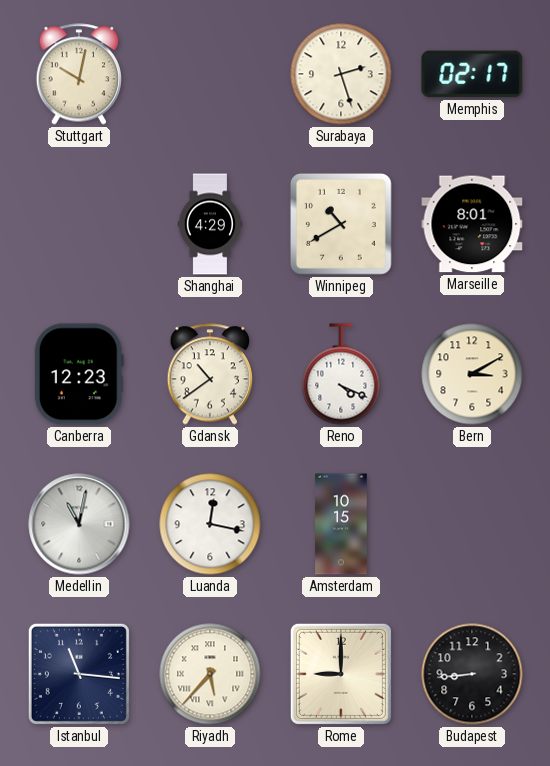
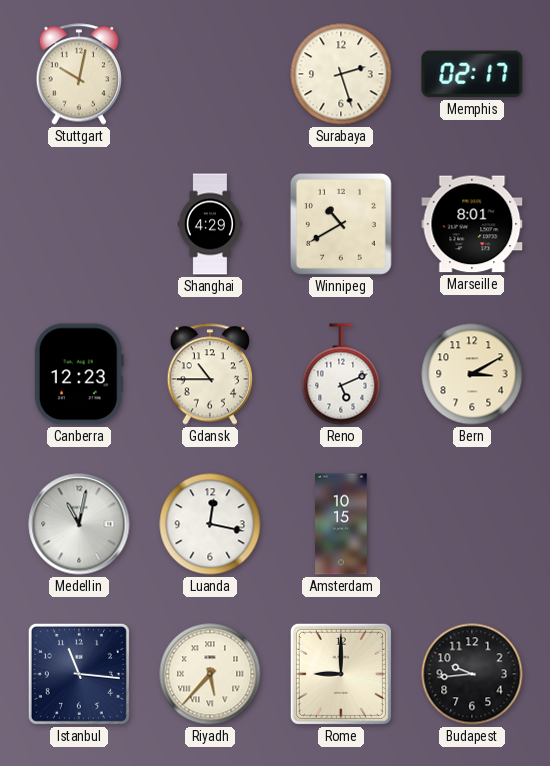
Gdansk: 10:39 -> 10:45
Reno: 4:19 -> 5:11
Budapest: 8:44 -> 9:44
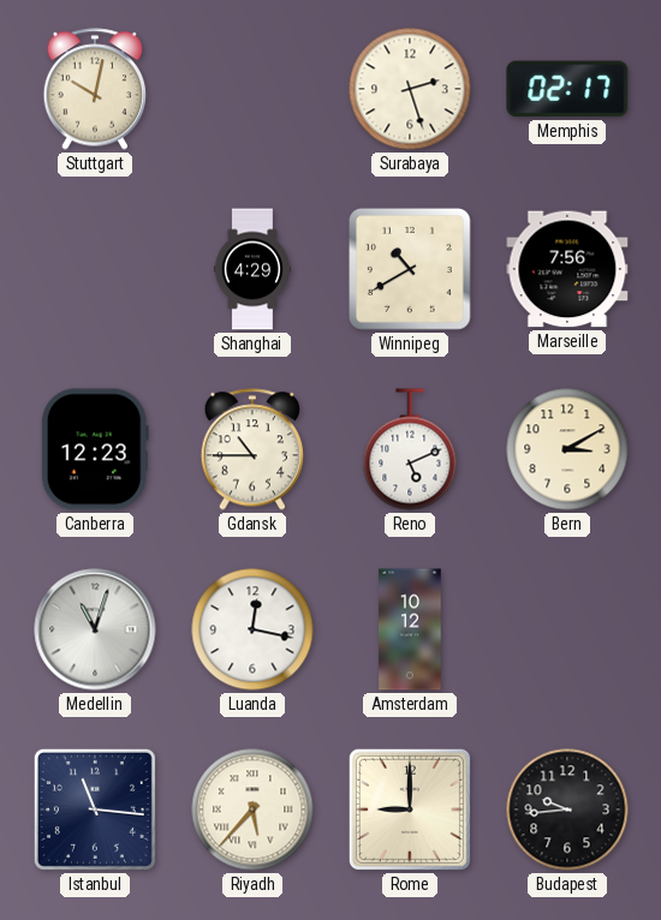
Marseille: 8:01 -> 7:56
Medellin: 11:02 -> 11:03
Amsterdam: 10:15 -> 10:12
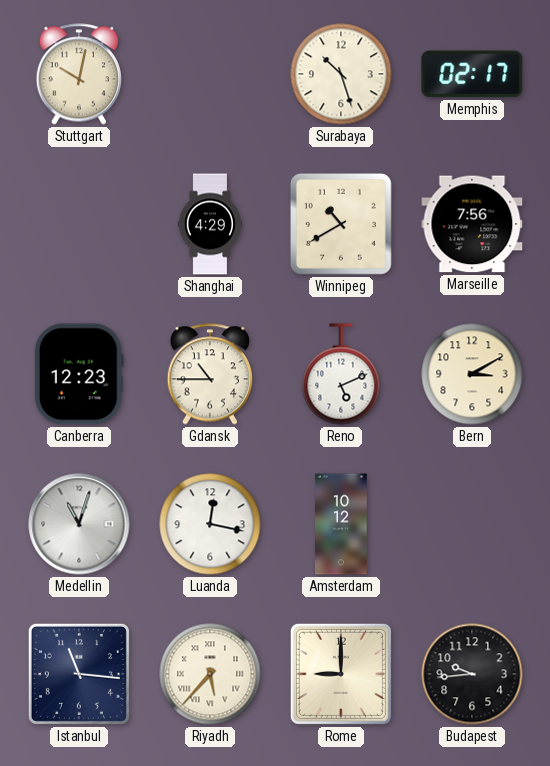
Surabaya: 2:27 -> 10:27
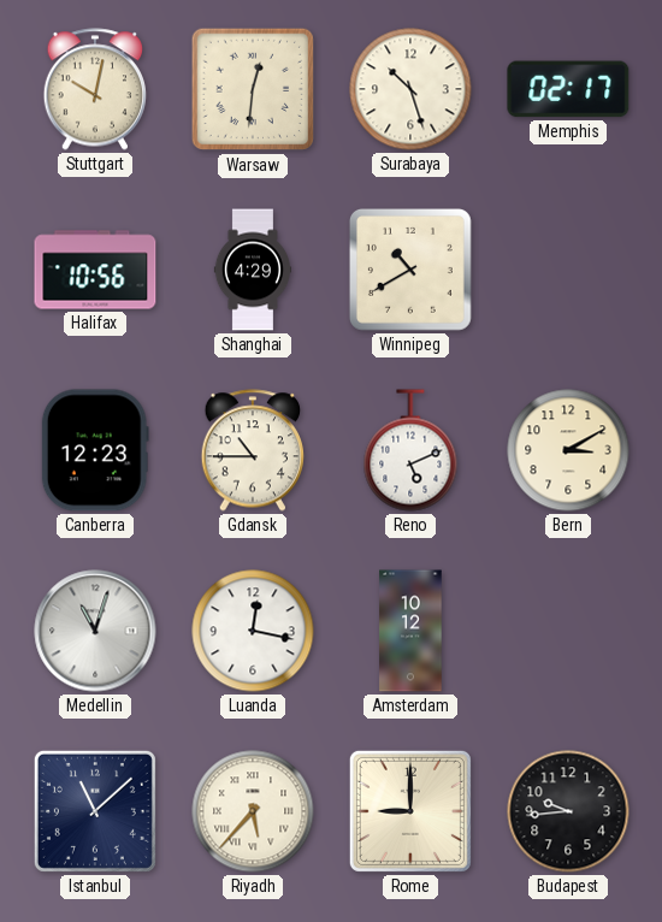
Warsaw: none -> 12:31
Halifax: none -> 10:56
Marseille: 7:56 -> none
Istanbul: 11:16 -> 11:08
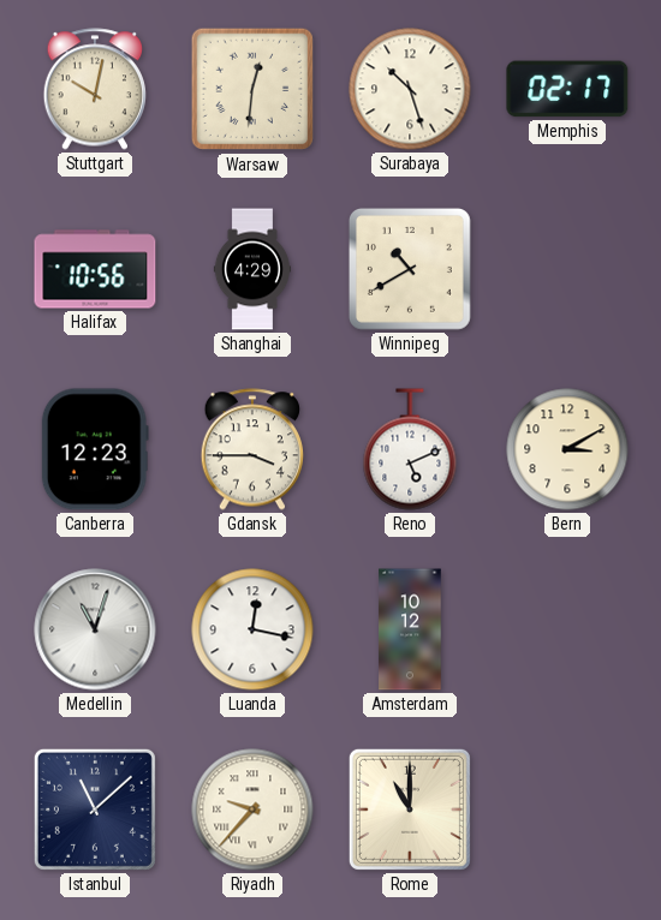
Gdansk: 10:45 -> 3:45
Riyadh: 5:37 -> 9:37
Rome: 9:00 -> 11:00
Budapest: 9:44 -> none
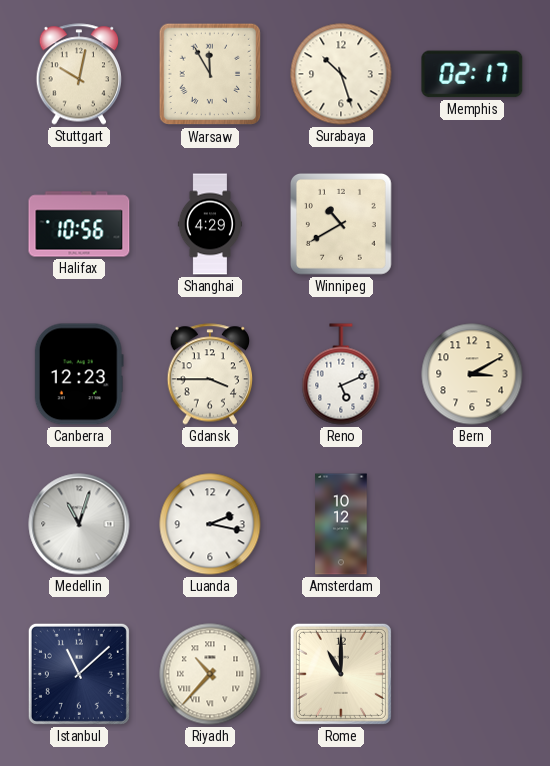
Warsaw: 12:31 -> 11:55
Luanda: 12:17 -> 2:17
Riyadh: 9:37 -> 10:37
